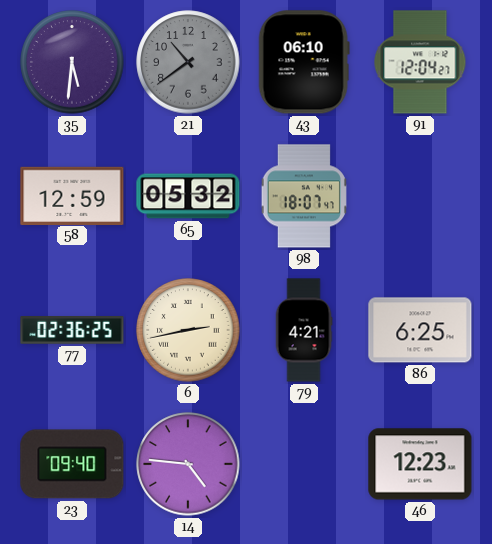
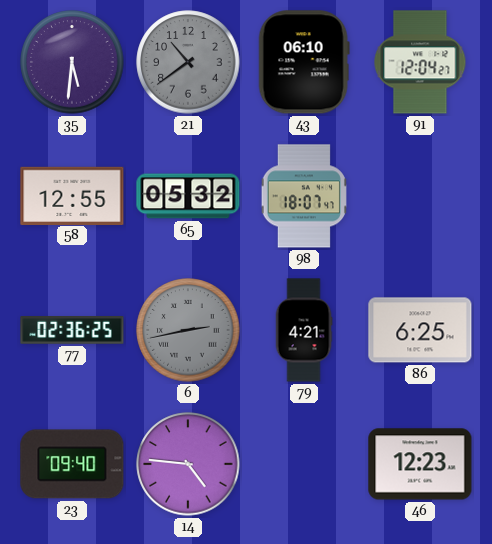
58: 12:59 -> 12:55
6 dial: cream -> grey
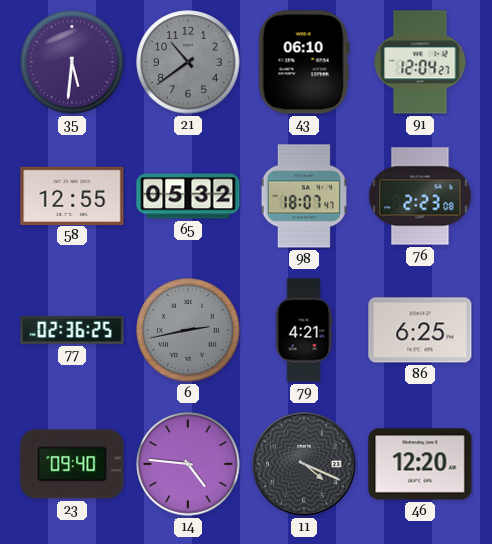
76: none -> 2:23
11: none -> 4:19
46: 12:23 -> 12:20
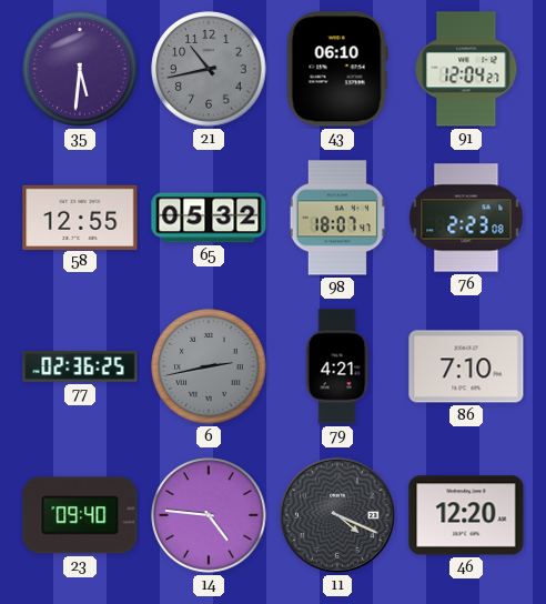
21: 10:39 -> 10:43
86: 6:25 -> 7:10
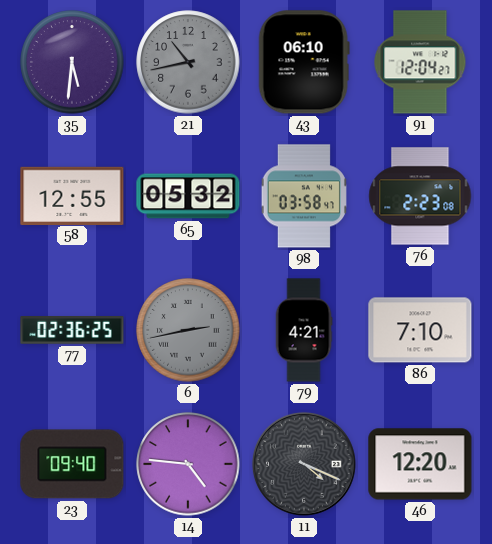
98: 18:07 -> 03:58
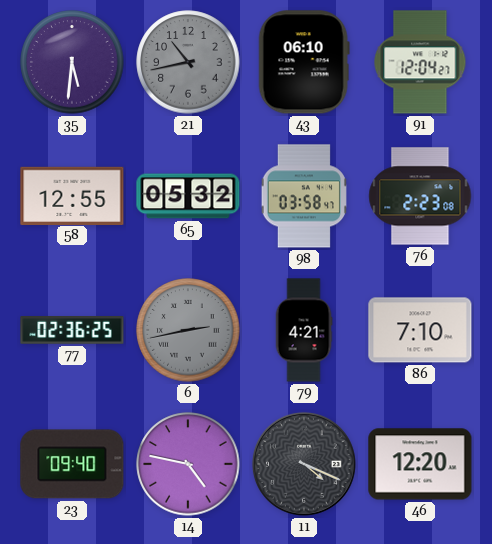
14: 4:46 -> 4:47
